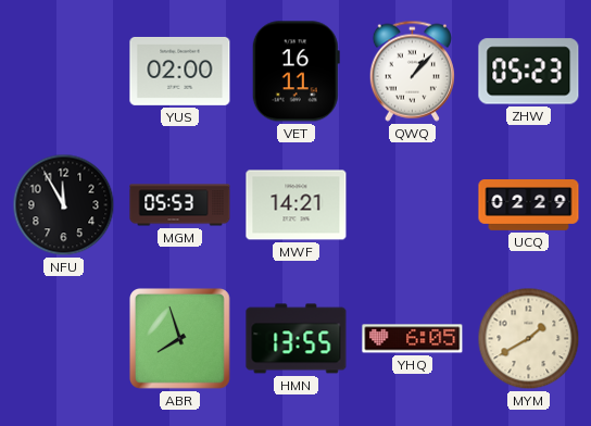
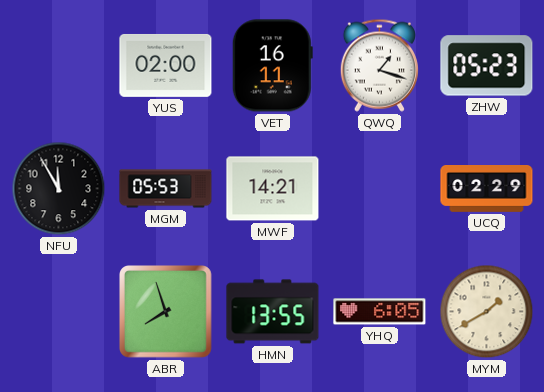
QWQ: 1:07 -> 1:18
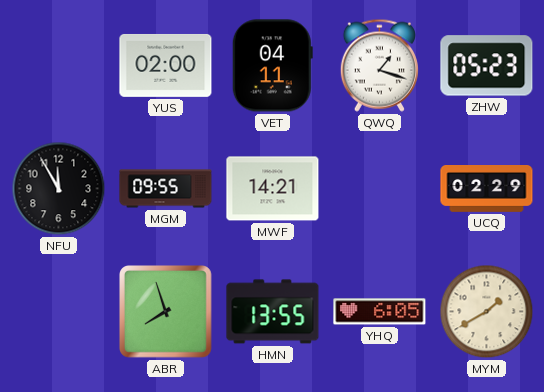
VET: 16:11 -> 04:11
MGM: 05:53 -> 09:55
